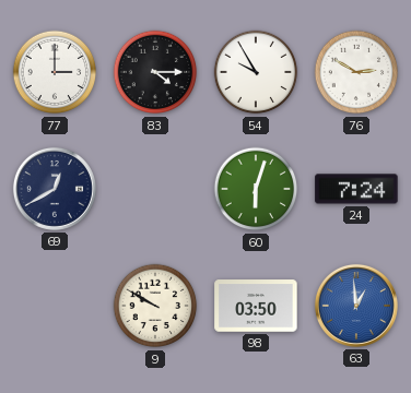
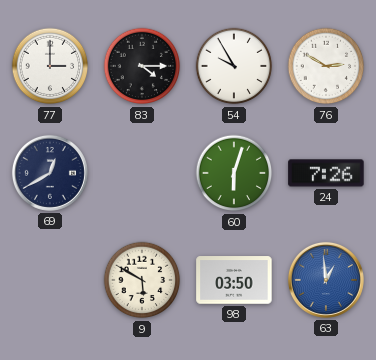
24: 7:24 -> 7:26
9: 9:50 -> 5:50
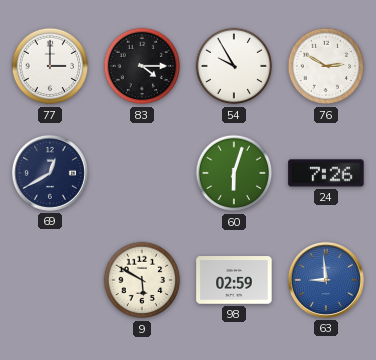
98: 03:50 -> 02:59
63: 12:59 -> 8:59
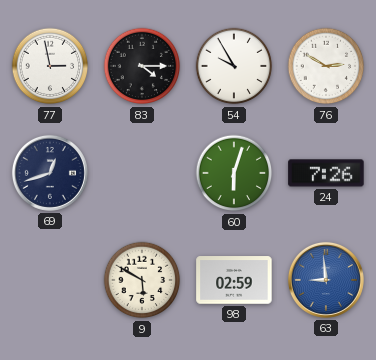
77: 3:00 -> 2:58
69: 12:40 -> 12:42
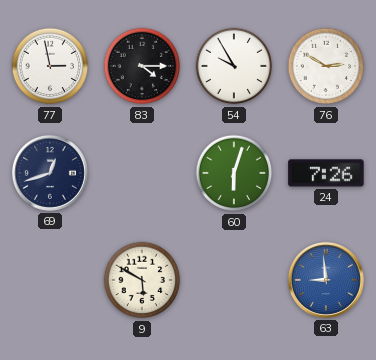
98: 02:59 -> none
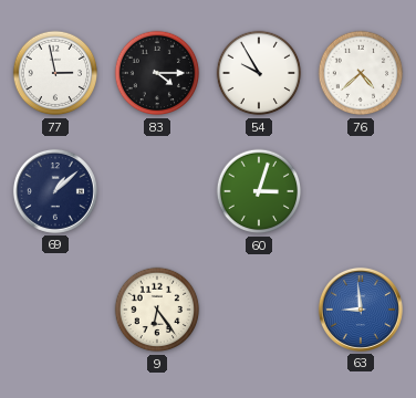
76: 2:50 -> 4:38
69: 12:42 -> 1:08
60: 6:03 -> 3:03
24: 7:26 -> none
9: 5:50 -> 6:24
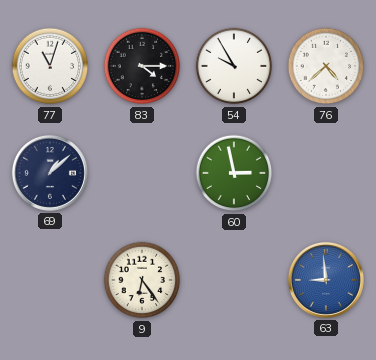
77: 2:58 -> 11:03
60: 3:03 -> 2:58
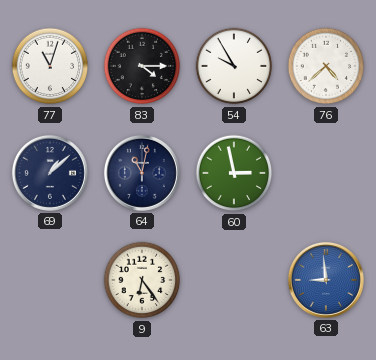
64: none -> 11:02
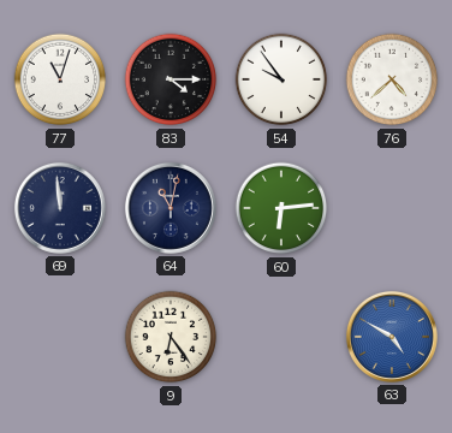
54: 9:55 -> 9:54
69: 1:08 -> 11:59
60: 2:58 -> 6:14
63: 8:59 -> 4:50
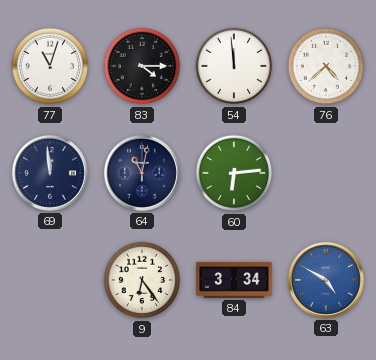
54: 9:54 -> 11:59
84: none -> 3:34
